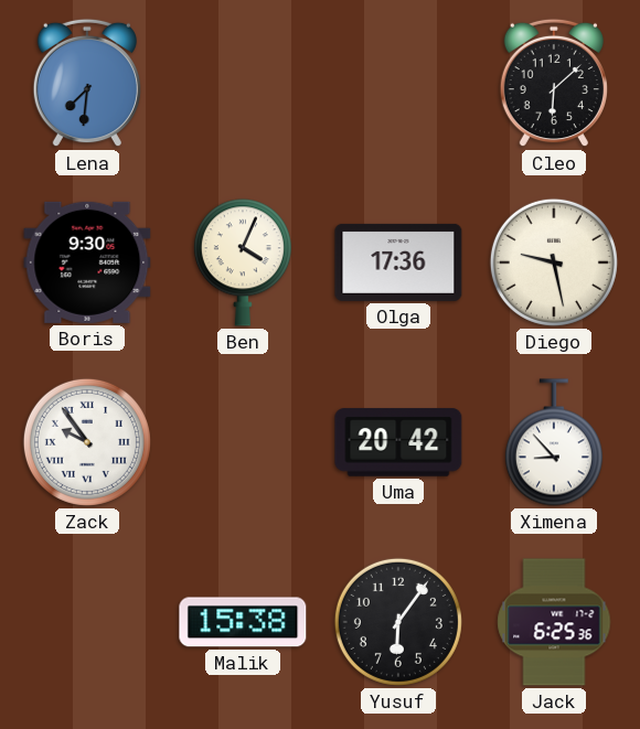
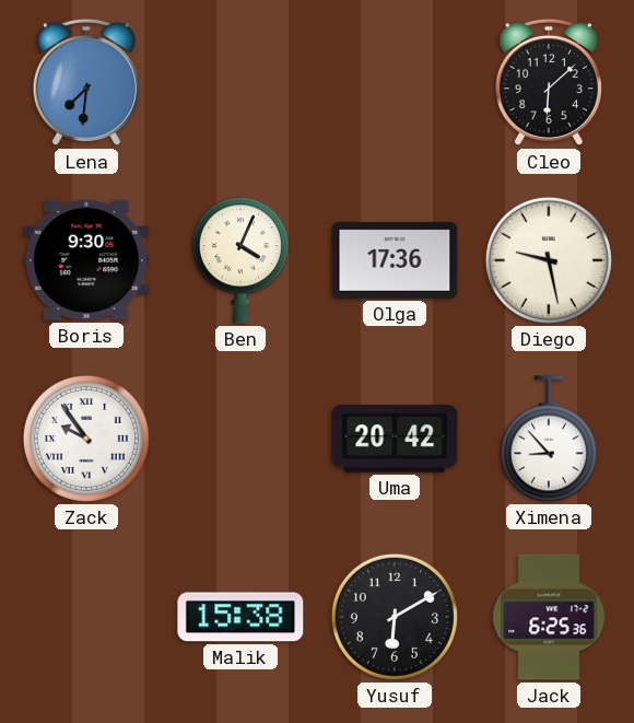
Yusuf: 6:06 -> 6:10
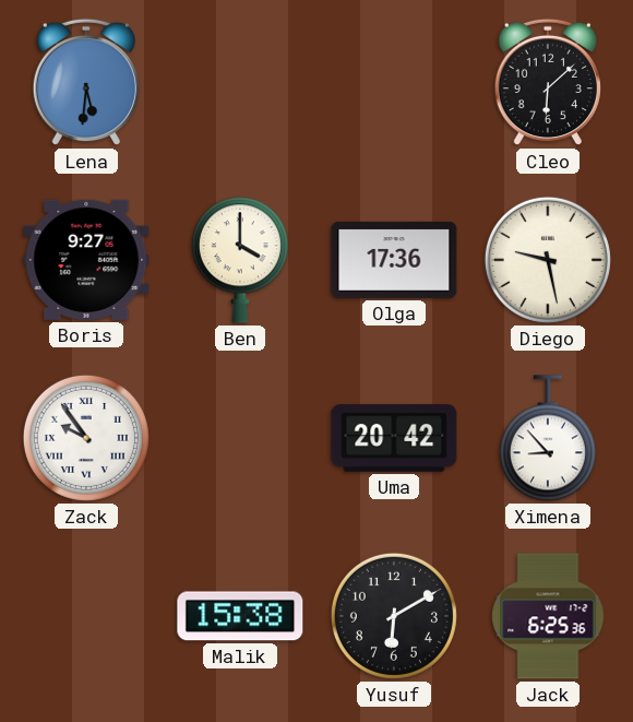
Lena: 7:31 -> 5:31
Boris: 9:30 -> 9:27
Ben: 4:04 -> 4:00
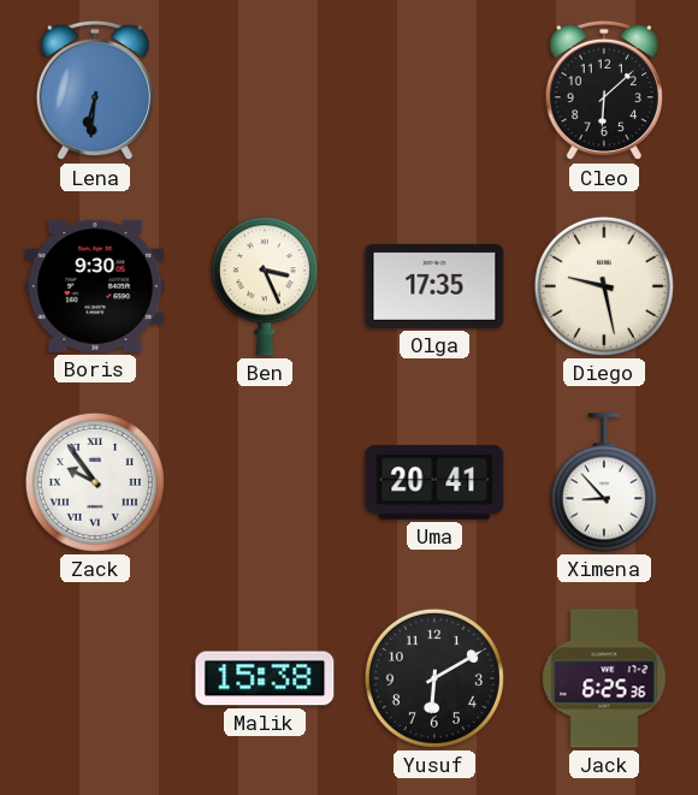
Lena: 5:31 -> 6:31
Boris: 9:27 -> 9:30
Ben: 4:00 -> 3:26
Olga: 17:36 -> 17:35
Uma: 20:42 -> 20:41
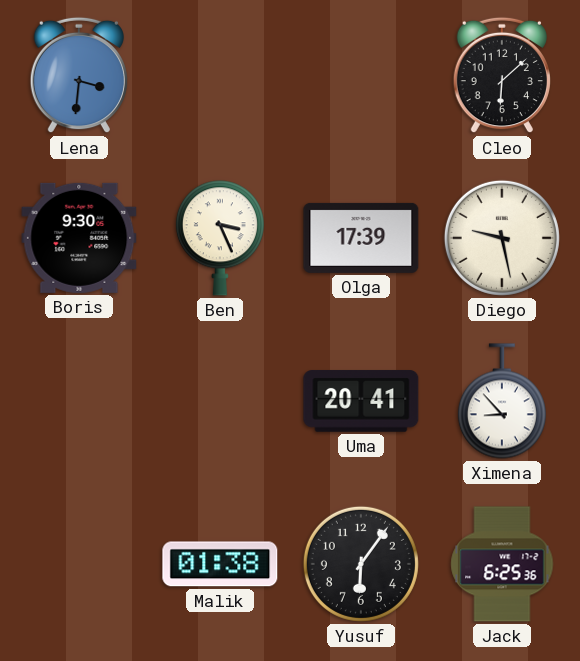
Lena: 6:31 -> 3:31
Olga: 17:35 -> 17:39
Zack: 9:54 -> none
Malik: 15:38 -> 01:38
Yusuf: 6:10 -> 6:06
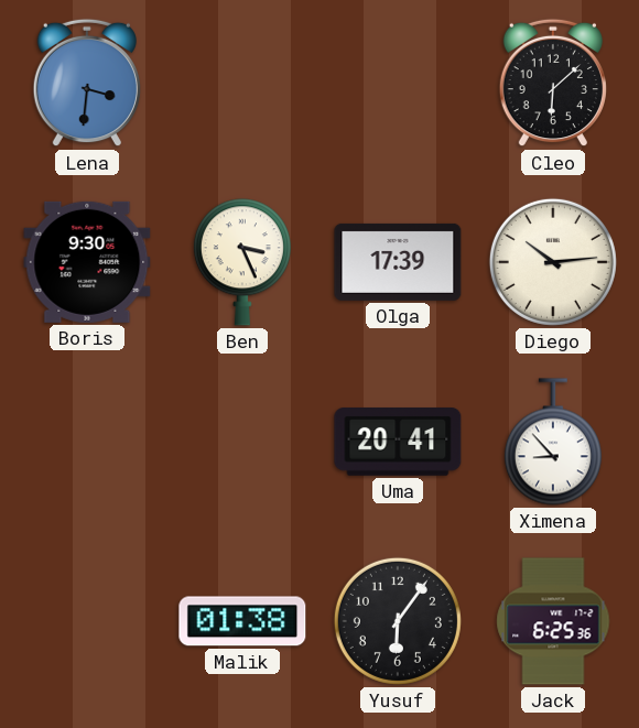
Diego: 9:28 -> 10:14
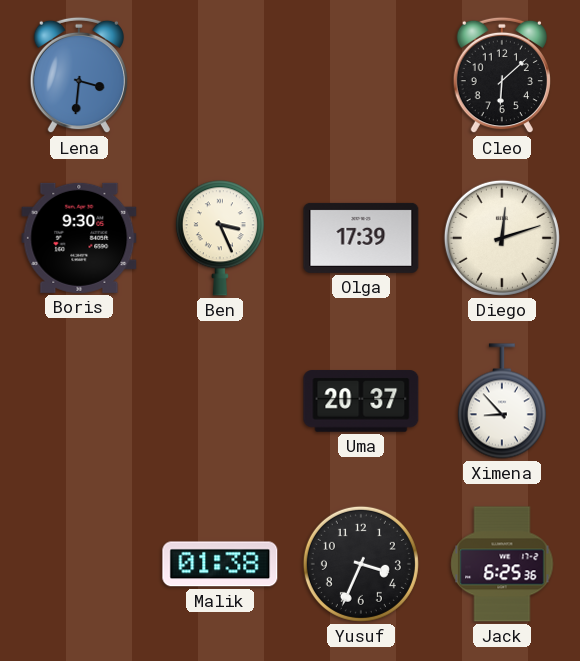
Diego: 10:14 -> 12:12
Uma: 20:41 -> 20:37
Yusuf: 6:06 -> 3:34
